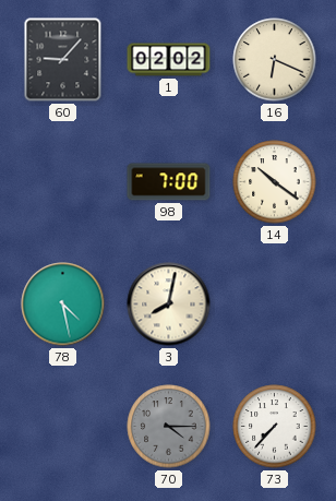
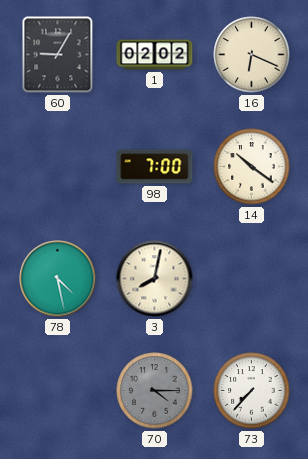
60: 9:07 -> 9:05
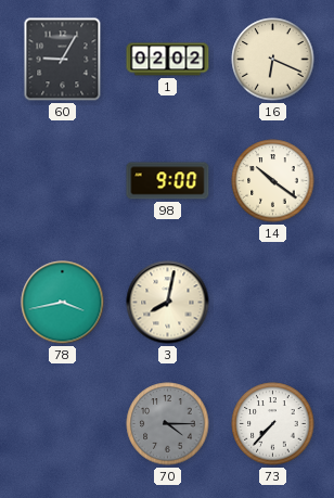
98: 7:00 -> 9:00
78: 4:28 -> 3:43
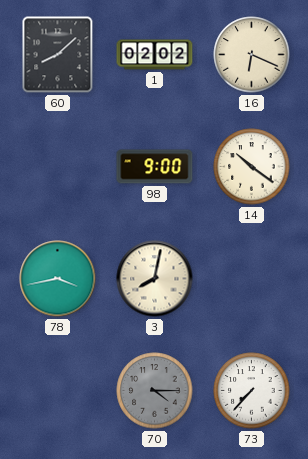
60: 9:05 -> 8:08
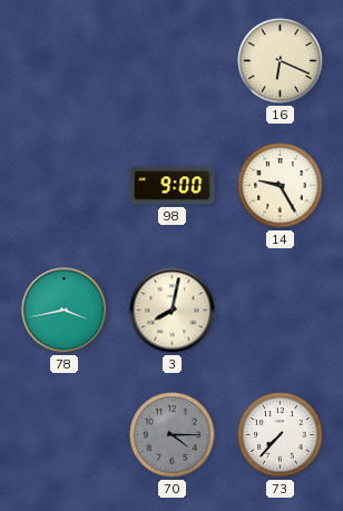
60: 8:08 -> none
1: 02:02 -> none
14: 10:21 -> 9:25
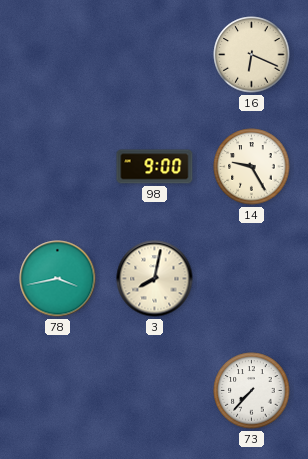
70: 4:15 -> none
